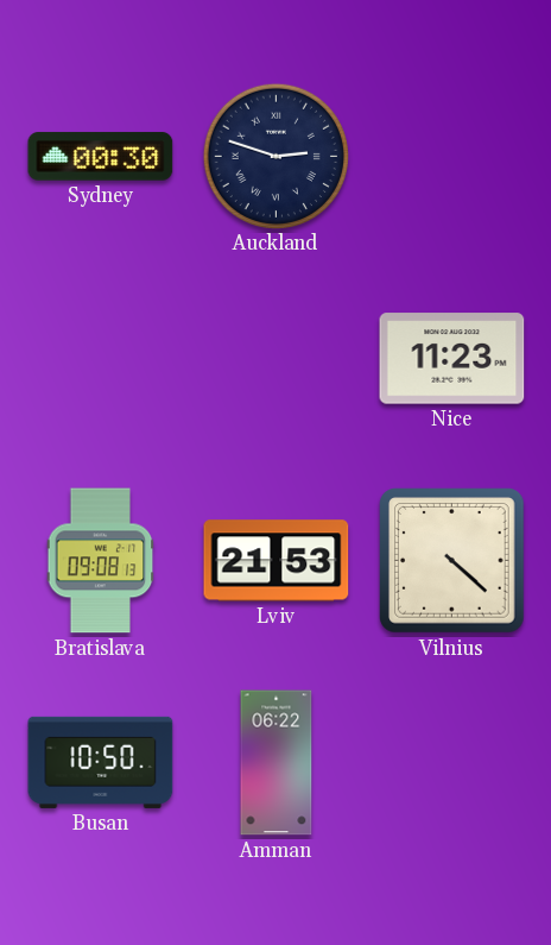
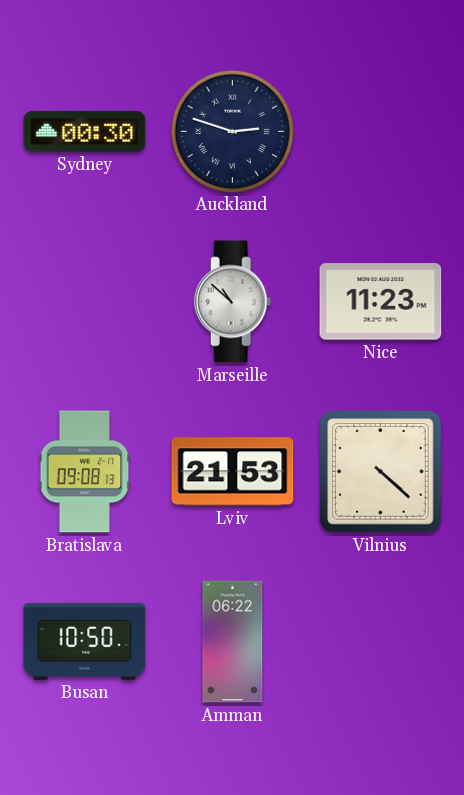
Marseille: none -> 10:52
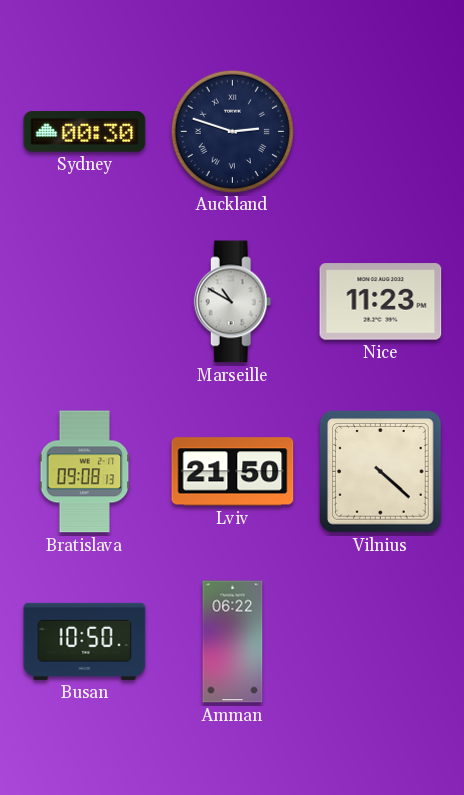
Marseille: 10:52 -> 10:50
Lviv: 21:53 -> 21:50
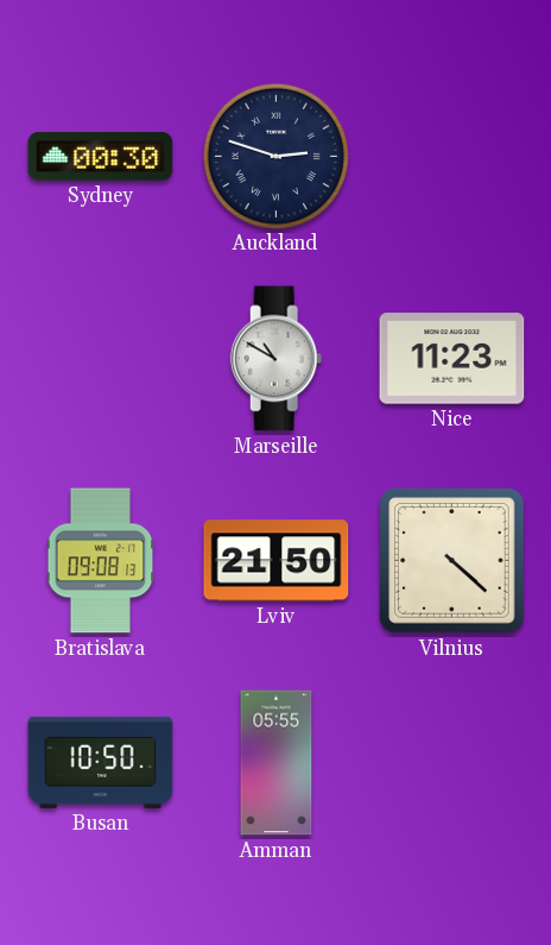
Amman: 06:22 -> 05:55
